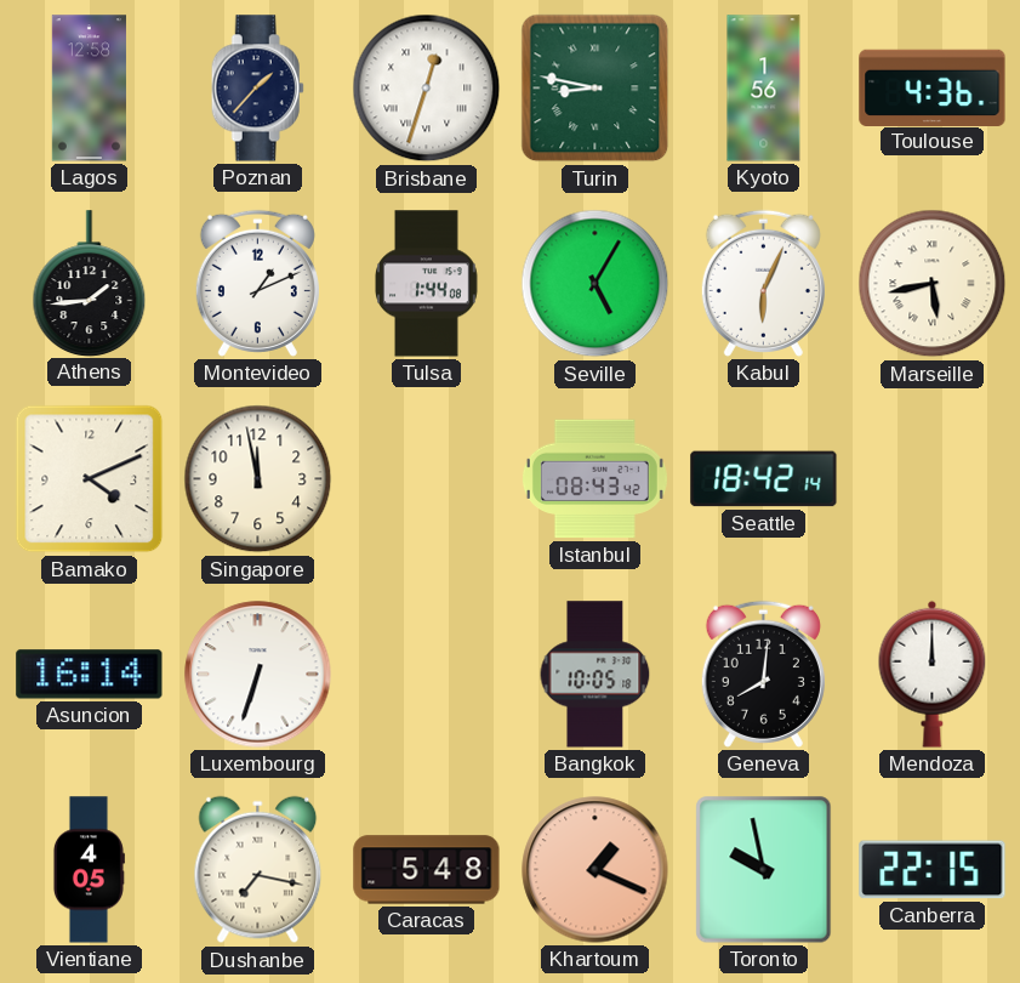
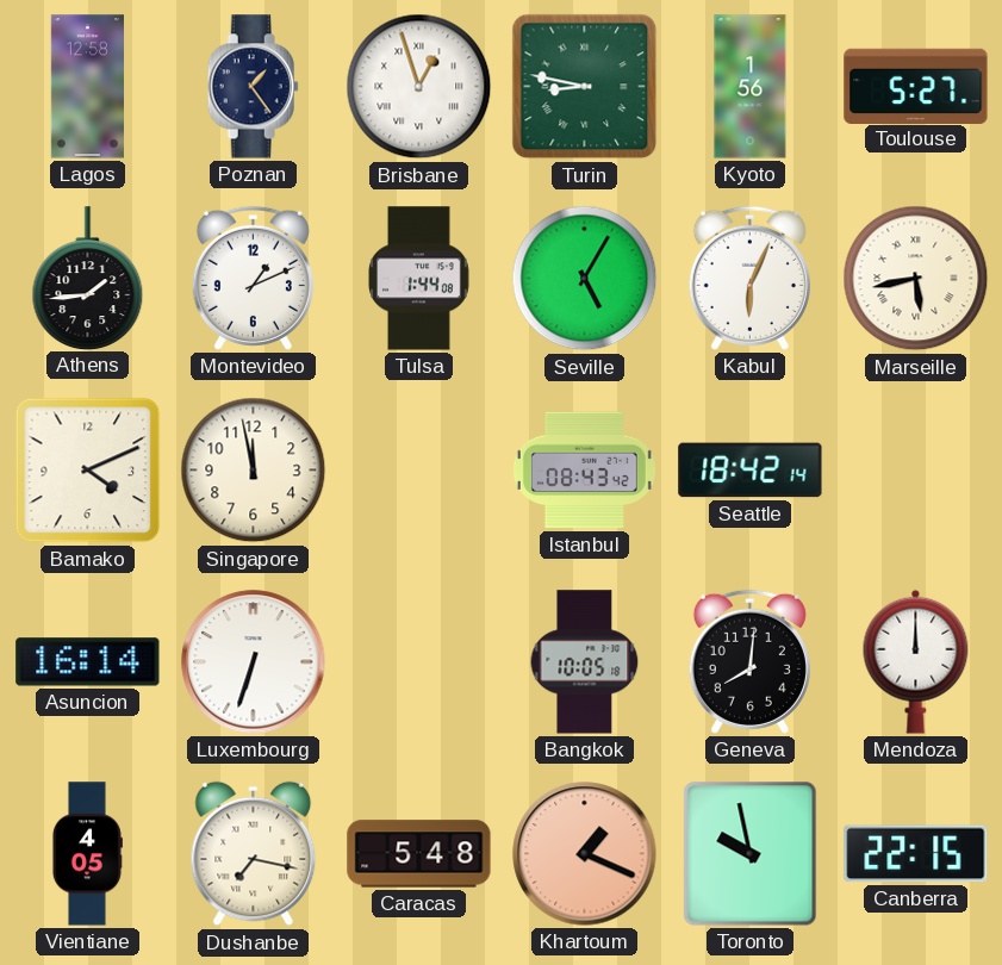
Poznan: 1:37 -> 1:24
Brisbane: 12:33 -> 12:57
Toulouse: 4:36 -> 5:27
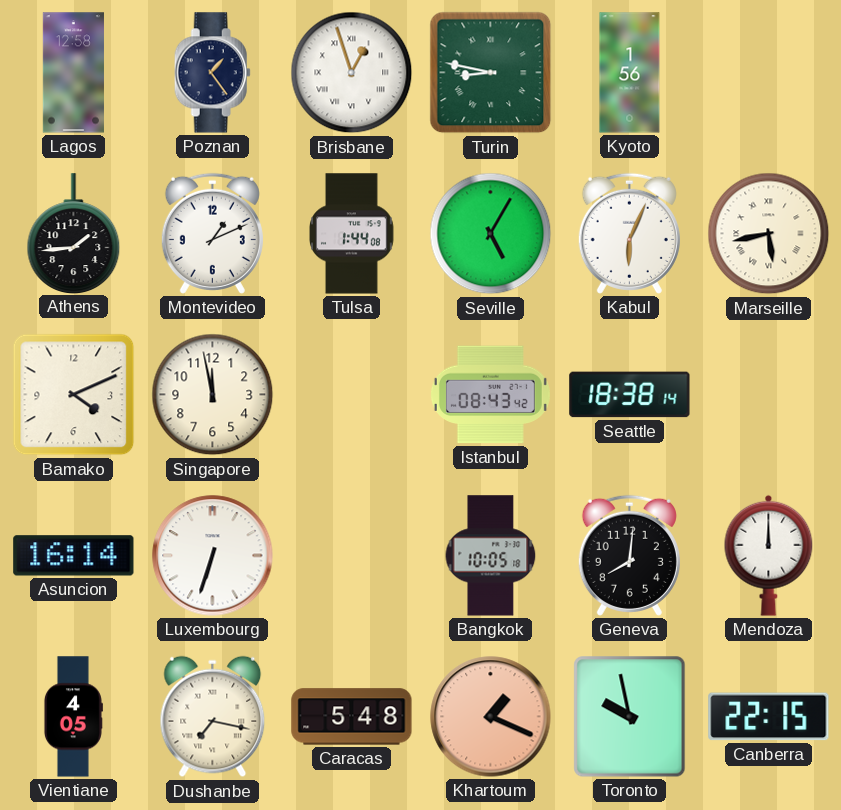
Toulouse: 5:27 -> none
Seattle: 18:42 -> 18:38
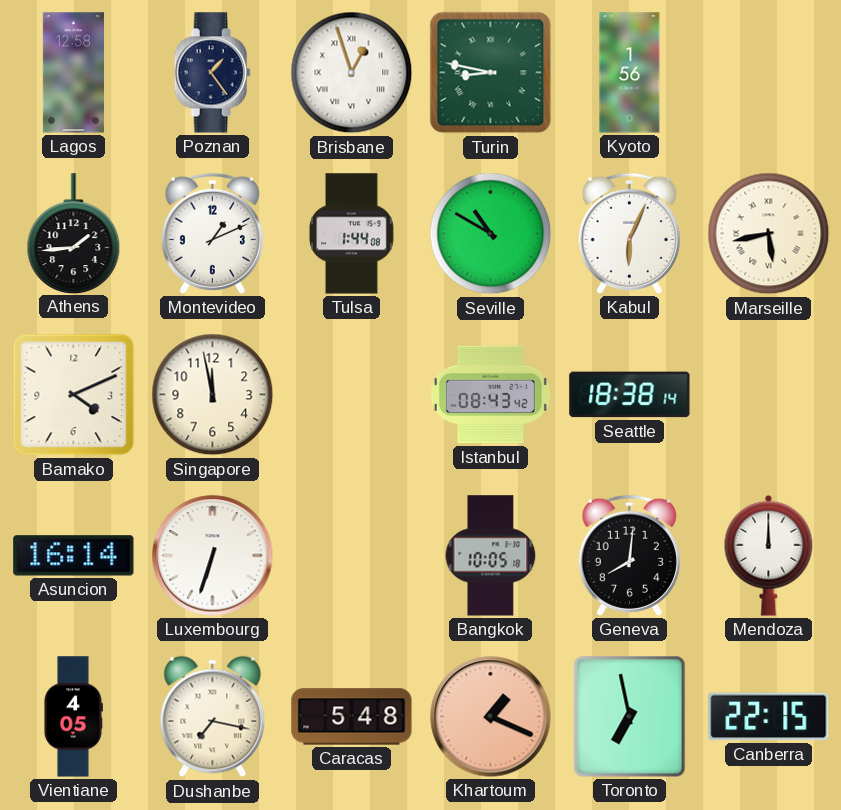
Seville: 5:05 -> 10:50
Toronto: 9:58 -> 6:58
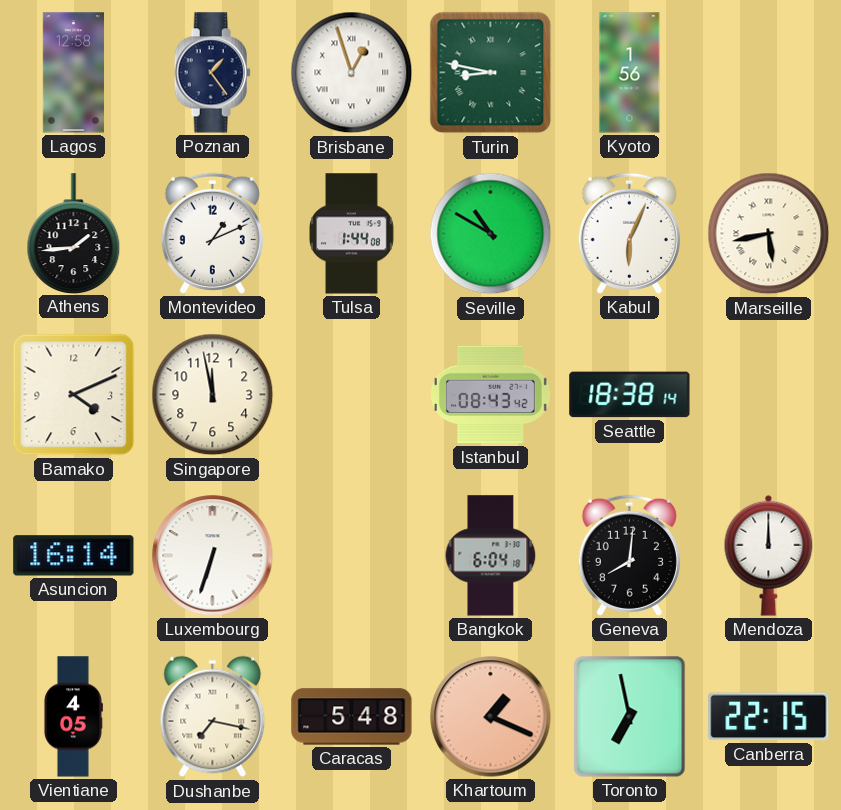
Bangkok: 10:05 -> 6:04
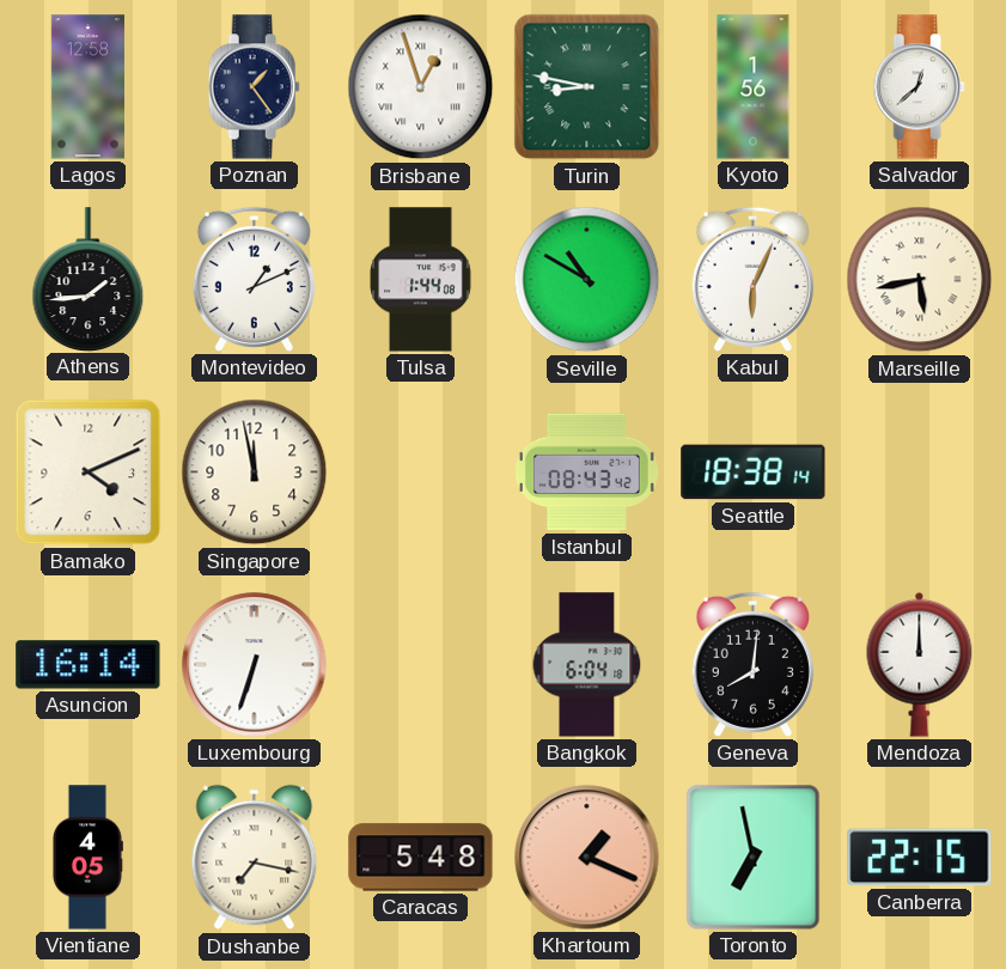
Salvador: none -> 12:38
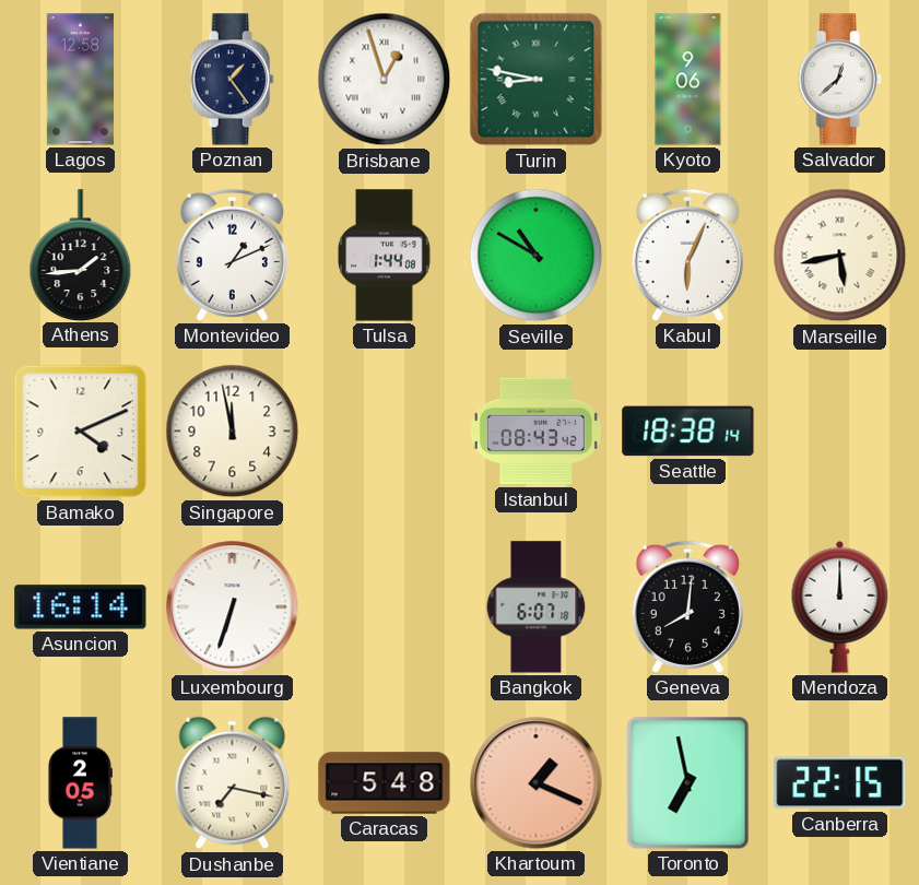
Kyoto: 1:56 -> 9:06
Bangkok: 6:04 -> 6:07
Vientiane: 4:05 -> 2:05
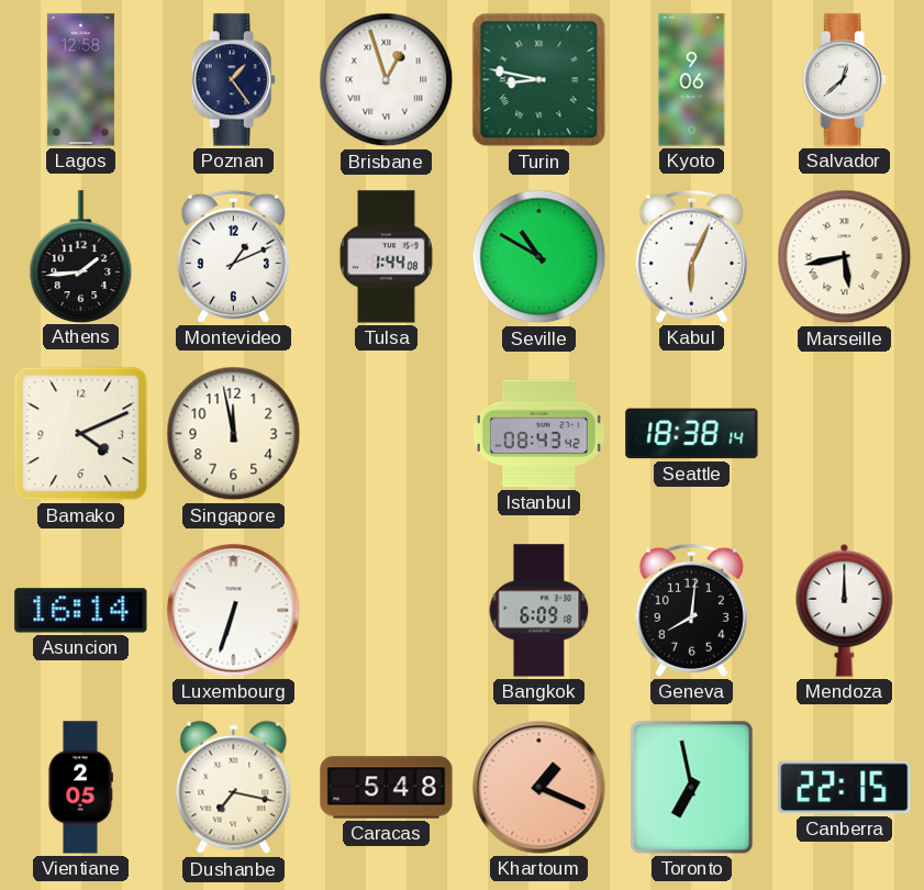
Bangkok: 6:07 -> 6:09
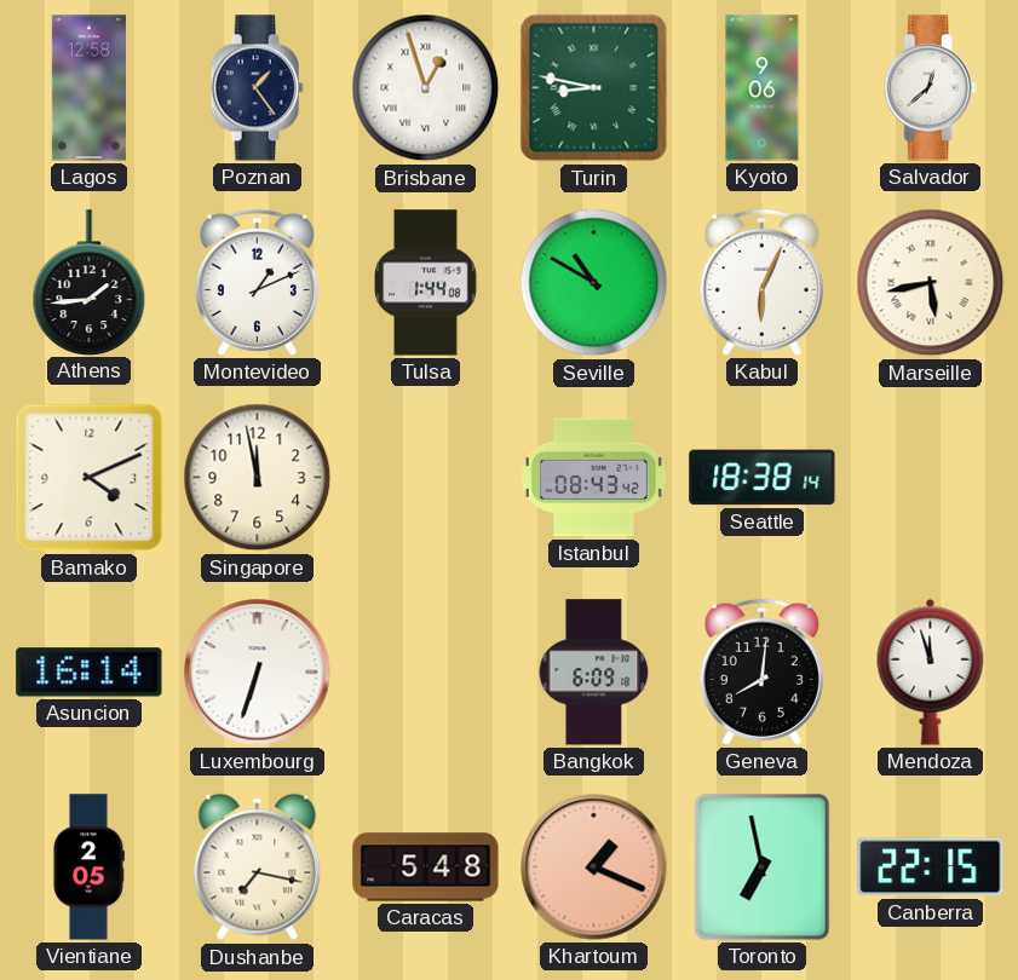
Mendoza: 12:00 -> 11:57
